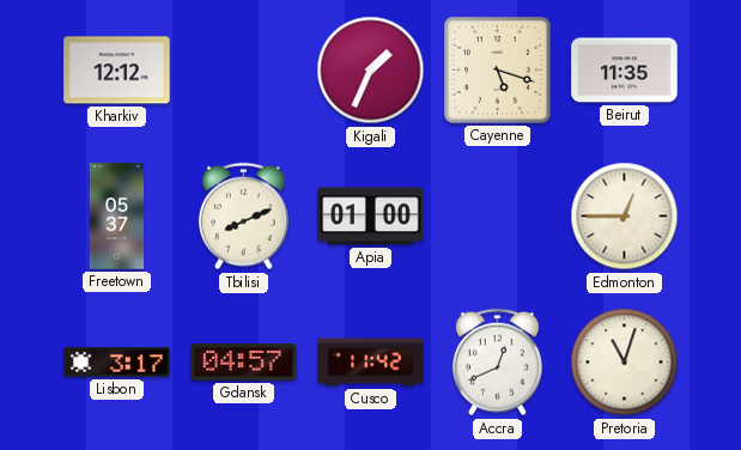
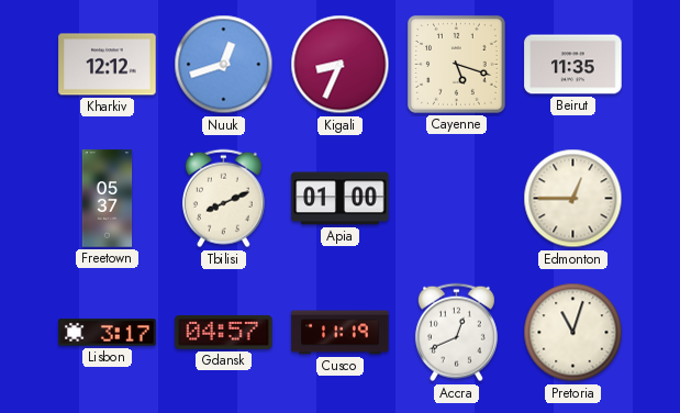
Nuuk: none -> 12:42
Kigali: 1:34 -> 8:34
Cusco: 11:42 -> 11:19
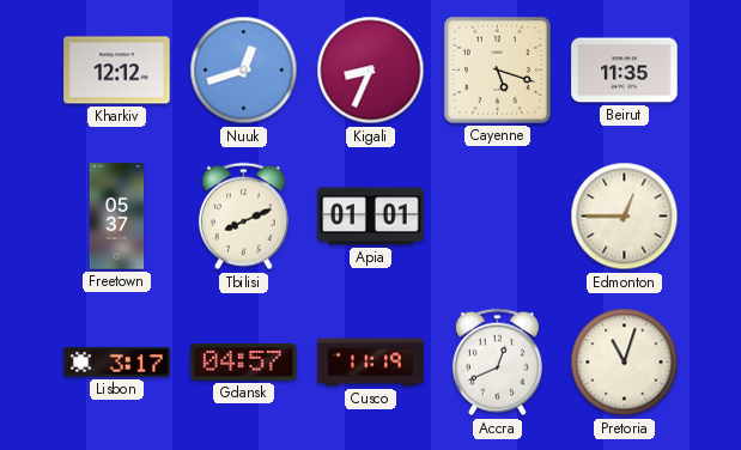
Apia: 01:00 -> 01:01
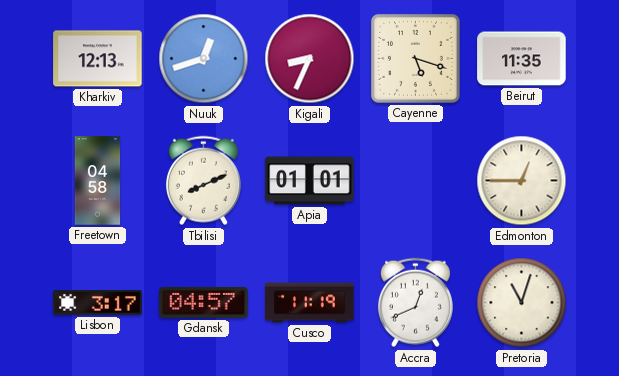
Kharkiv: 12:12 -> 12:13
Freetown: 05:37 -> 04:58
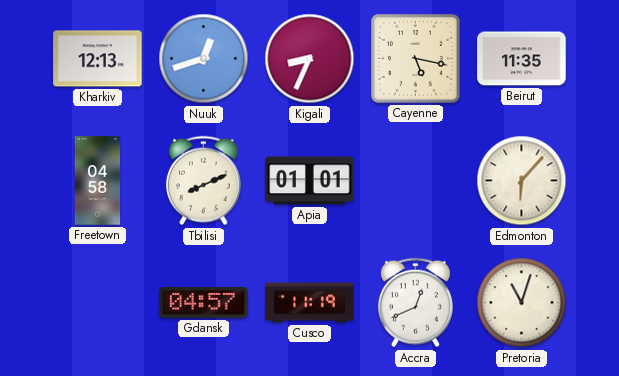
Cayenne: 5:18 -> 5:17
Edmonton: 12:45 -> 6:07
Lisbon: 3:17 -> none
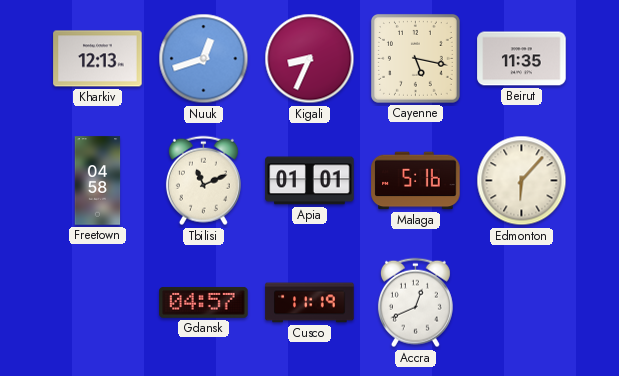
Tbilisi: 8:11 -> 11:11
Malaga: none -> 5:16
Pretoria: 11:03 -> none
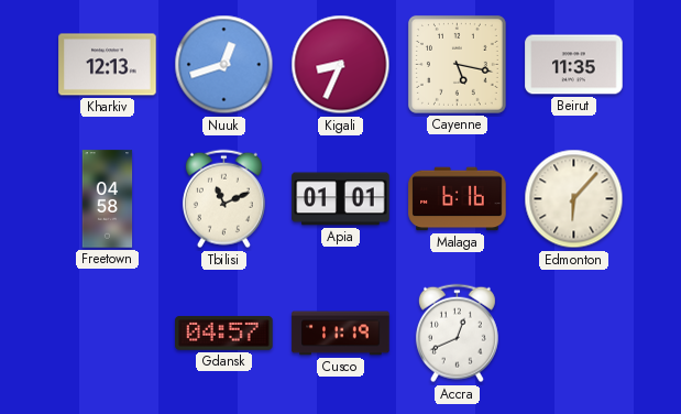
Malaga: 5:16 -> 6:16
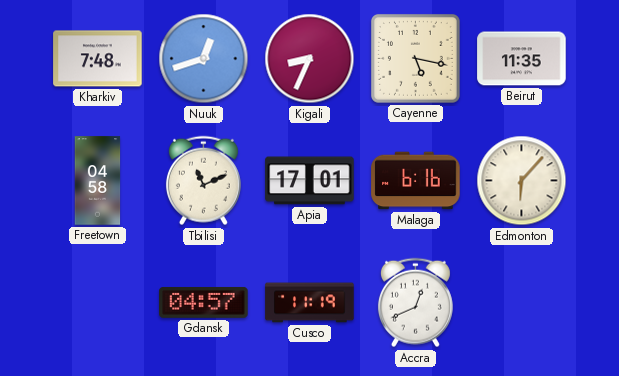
Kharkiv: 12:13 -> 7:48
Apia: 01:01 -> 17:01
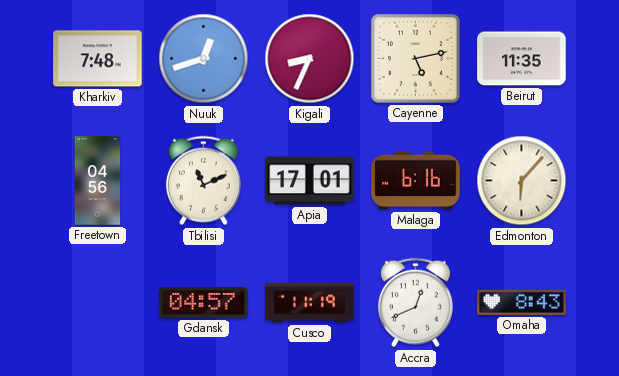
Cayenne: 5:17 -> 5:13
Freetown: 04:58 -> 04:56
Omaha: none -> 8:43
